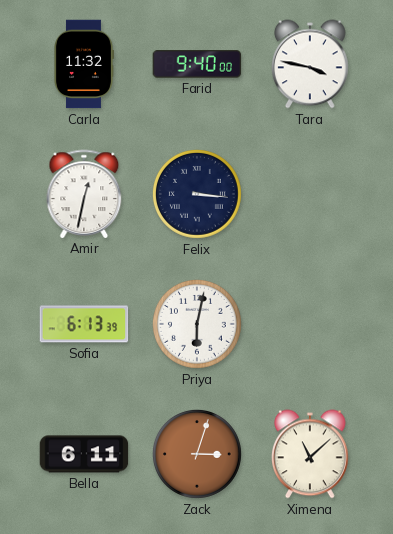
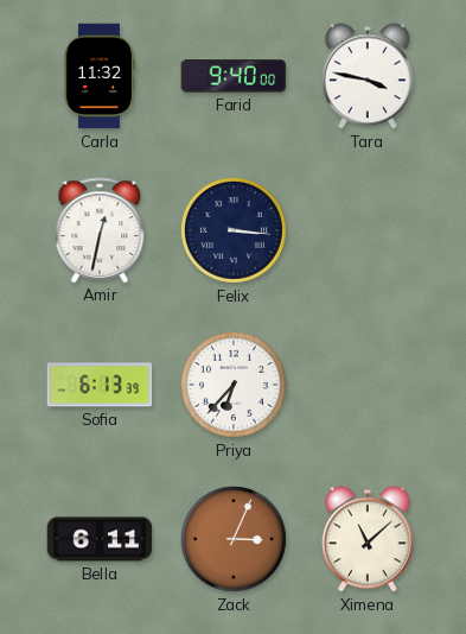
Priya: 6:02 -> 6:37
Zack: 3:03 -> 3:04
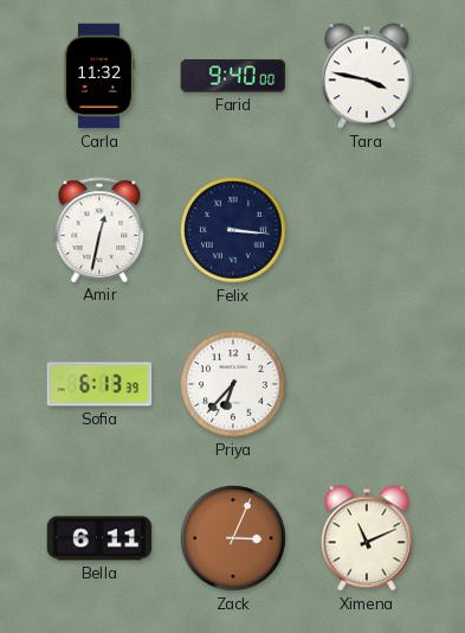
Ximena: 11:08 -> 11:11
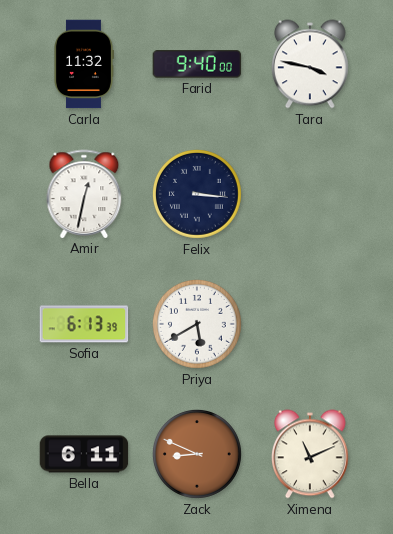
Priya: 6:37 -> 5:40
Zack: 3:04 -> 8:49
